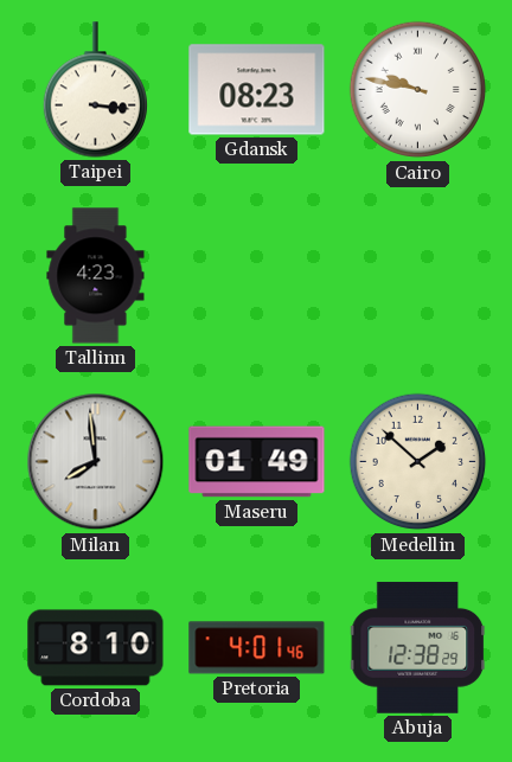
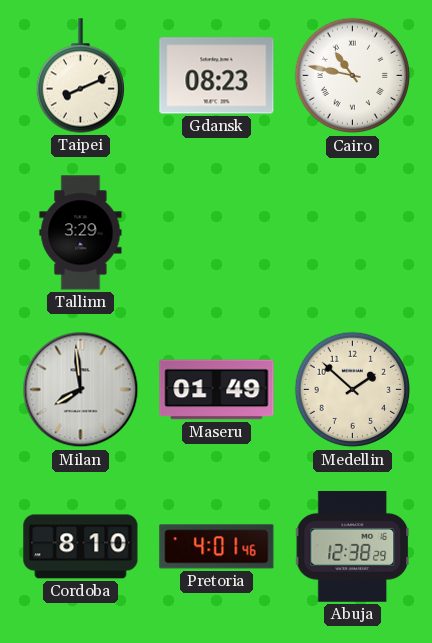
Taipei: 3:16 -> 8:11
Cairo: 9:47 -> 10:47
Tallinn: 4:23 -> 3:29
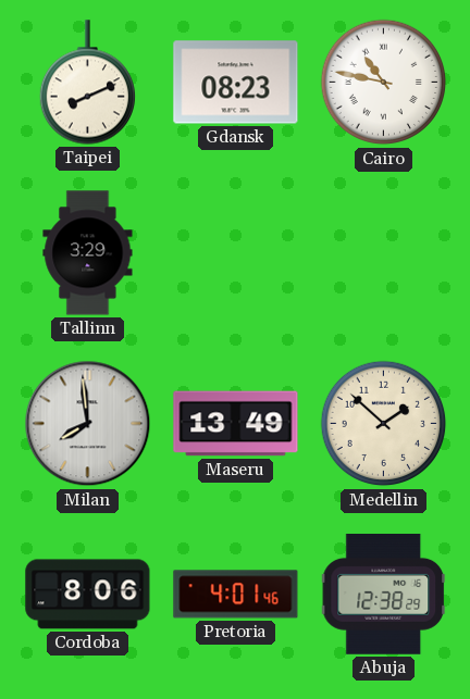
Maseru: 01:49 -> 13:49
Cordoba: 8:10 -> 8:06
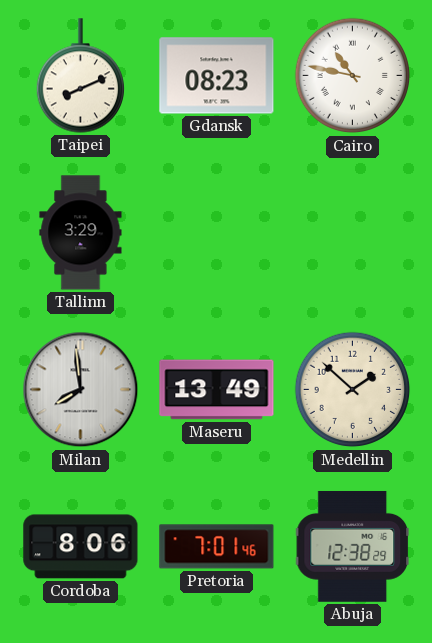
Pretoria: 4:01 -> 7:01
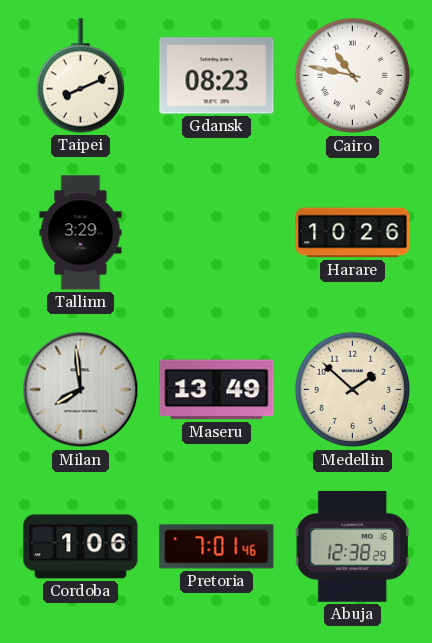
Harare: none -> 10:26
Cordoba: 8:06 -> 1:06
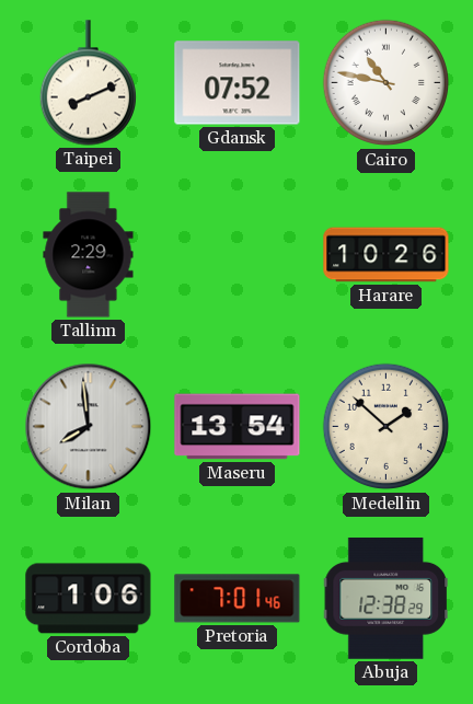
Gdansk: 08:23 -> 07:52
Tallinn: 3:29 -> 2:29
Maseru: 13:49 -> 13:54
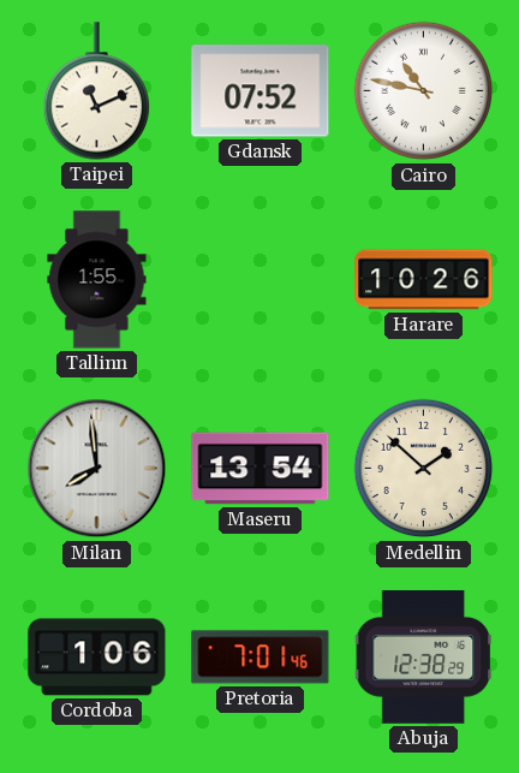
Taipei: 8:11 -> 11:11
Tallinn: 2:29 -> 1:55
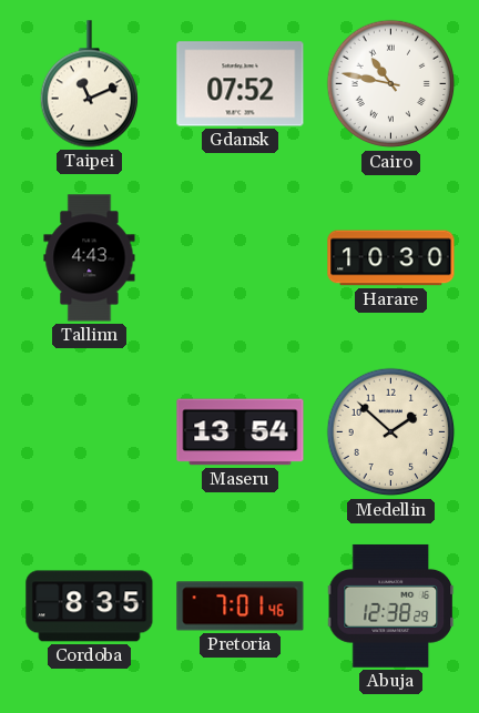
Tallinn: 1:55 -> 4:43
Harare: 10:26 -> 10:30
Milan: 7:59 -> none
Cordoba: 1:06 -> 8:35
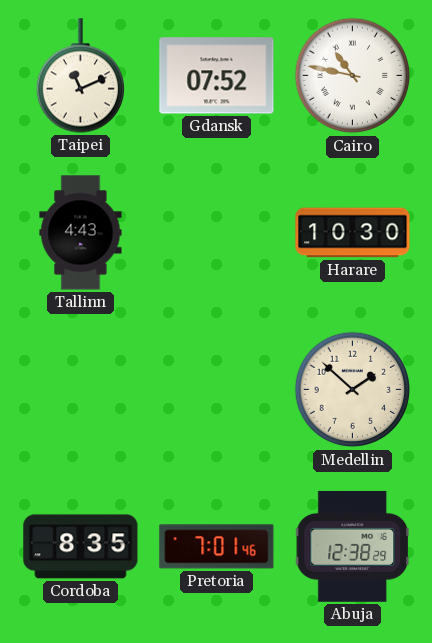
Maseru: 13:54 -> none
